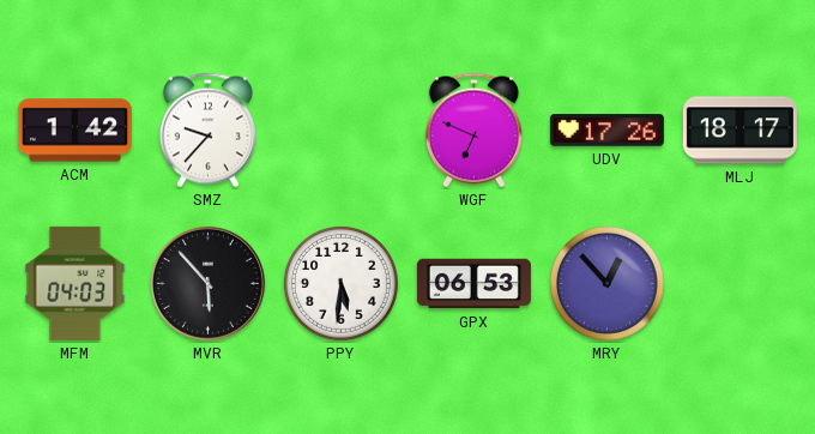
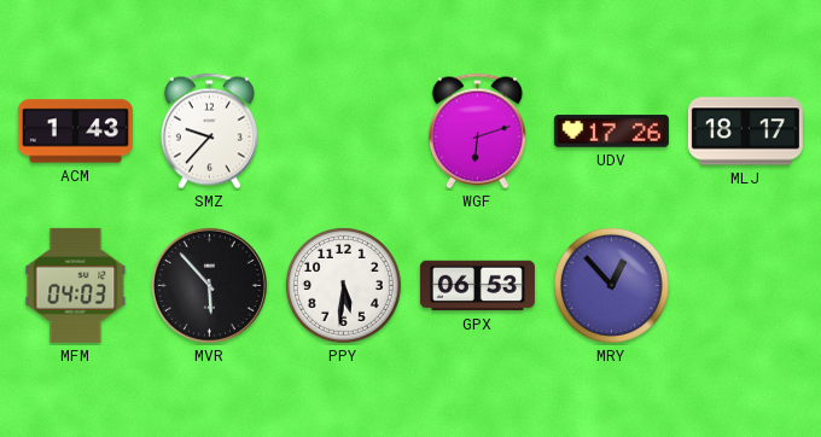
ACM: 1:42 -> 1:43
WGF: 6:49 -> 6:12
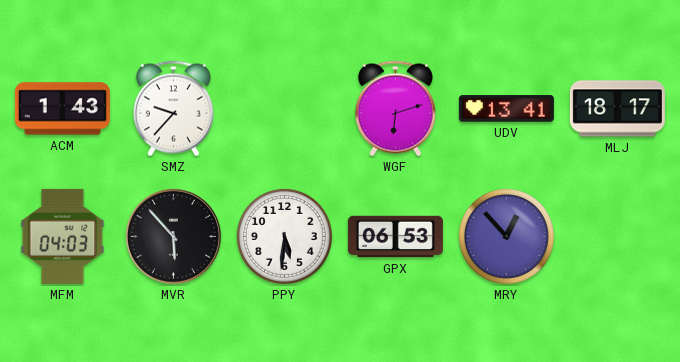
UDV: 17:26 -> 13:41
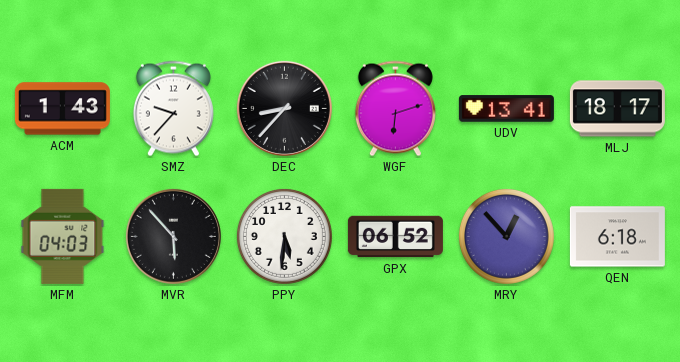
DEC: none -> 8:37
GPX: 06:53 -> 06:52
QEN: none -> 6:18
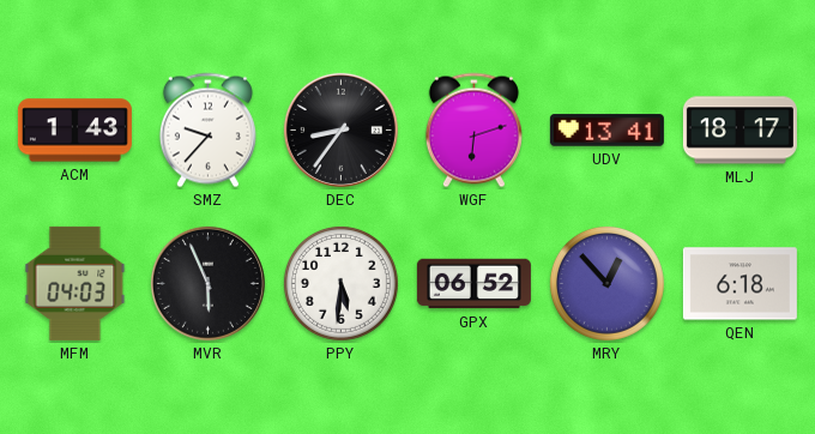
DEC: 8:37 -> 8:36
MVR: 5:53 -> 5:56
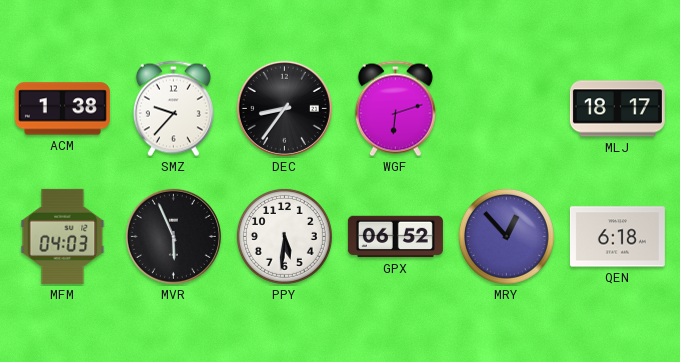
ACM: 1:43 -> 1:38
UDV: 13:41 -> none
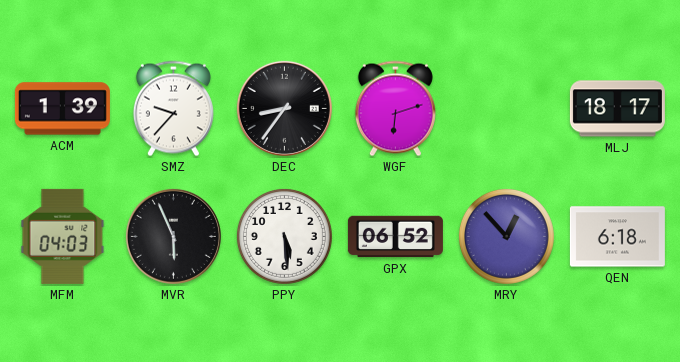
ACM: 1:38 -> 1:39
PPY: 5:31 -> 5:29
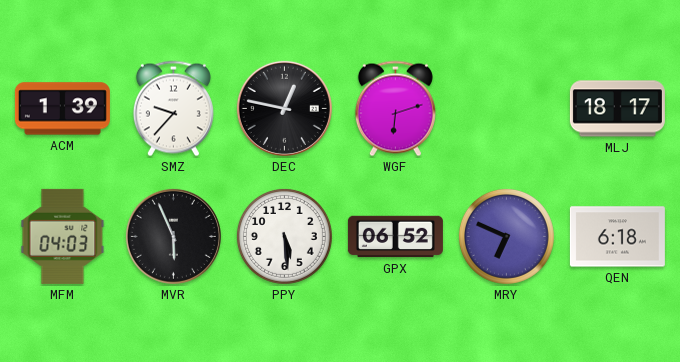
DEC: 8:36 -> 12:47
MRY: 12:53 -> 6:49
